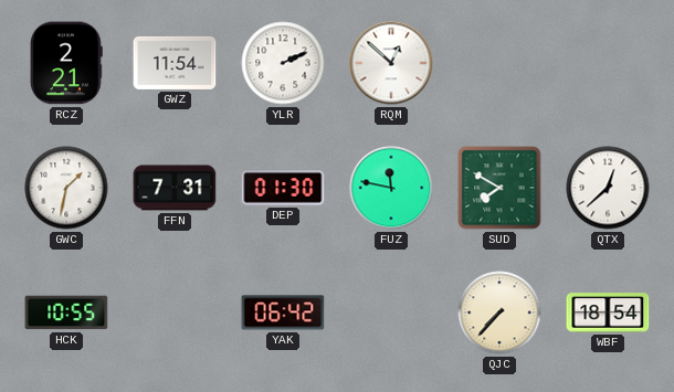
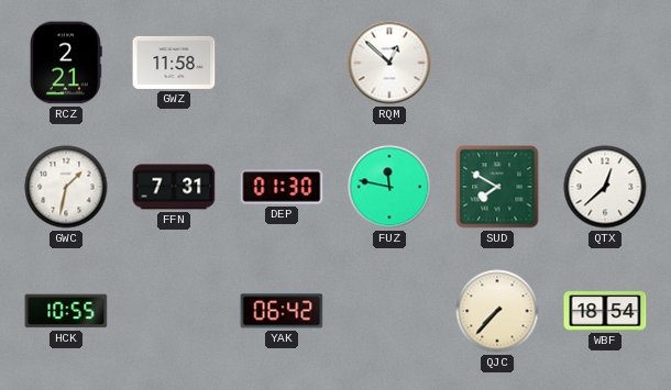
GWZ: 11:54 -> 11:58
YLR: 2:11 -> none
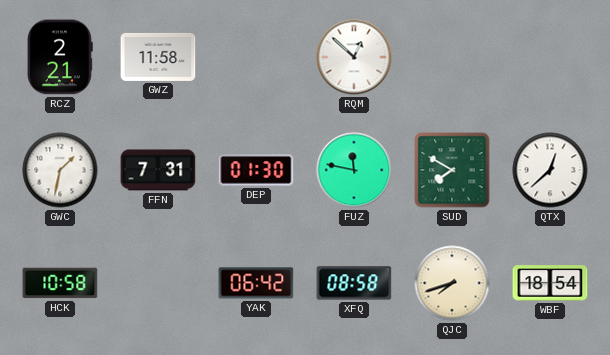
HCK: 10:55 -> 10:58
XFQ: none -> 08:58
QJC: 7:37 -> 7:42
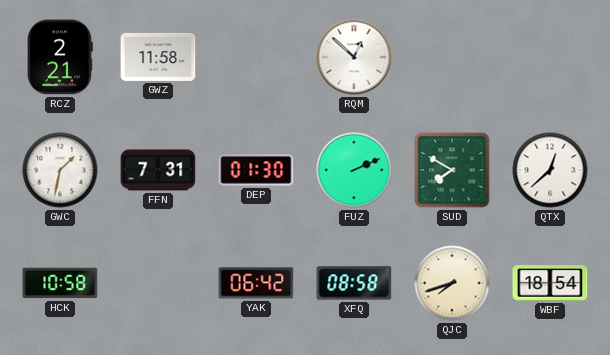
FUZ: 11:47 -> 2:11
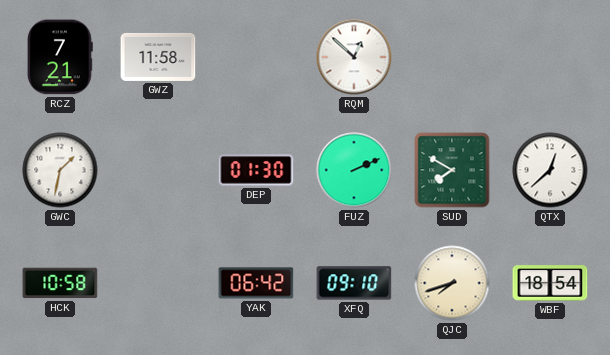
RCZ: 2:21 -> 7:21
FFN: 7:31 -> none
XFQ: 08:58 -> 09:10
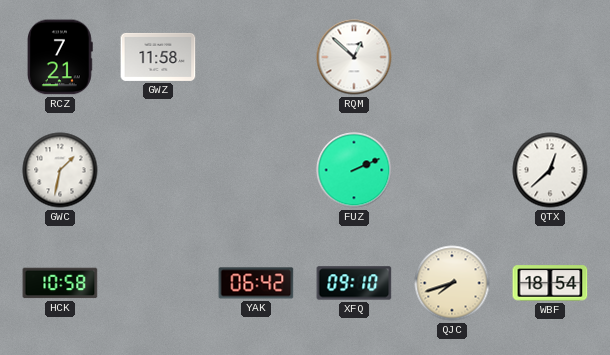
DEP: 01:30 -> none
SUD: 7:50 -> none
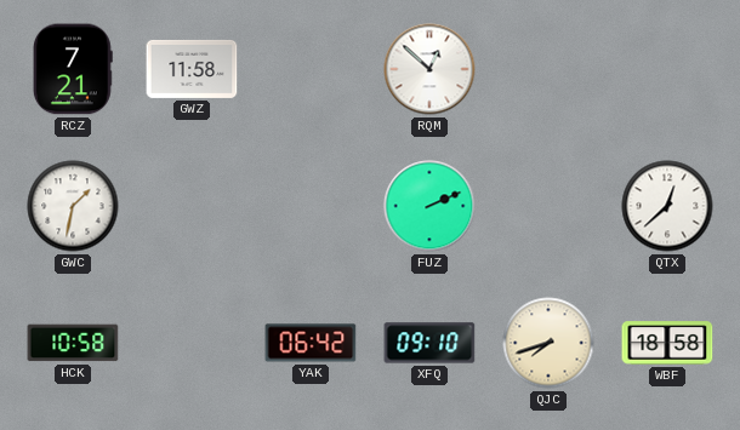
WBF: 18:54 -> 18:58
